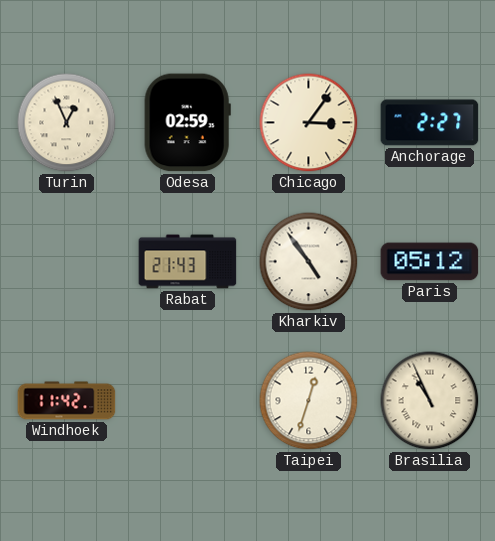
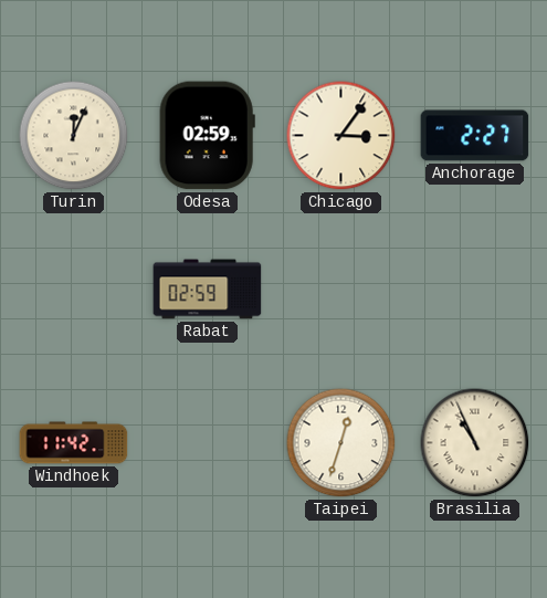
Turin: 12:56 -> 12:04
Rabat: 21:43 -> 02:59
Kharkiv: 4:54 -> none
Paris: 05:12 -> none
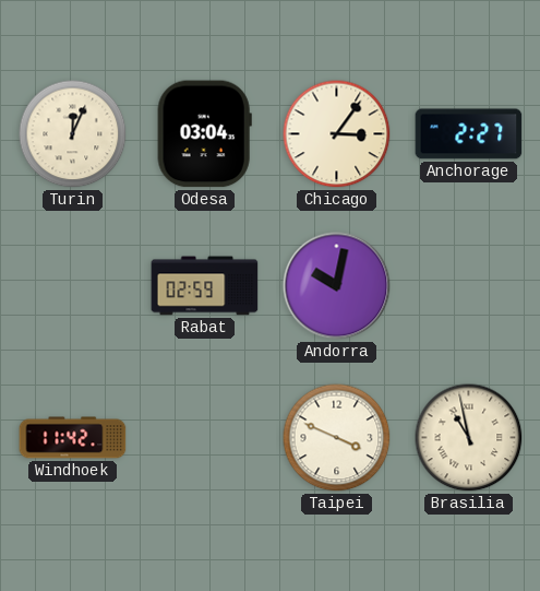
Odesa: 02:59 -> 03:04
Andorra: none -> 10:02
Taipei: 12:33 -> 3:49
Brasilia: 10:56 -> 10:58
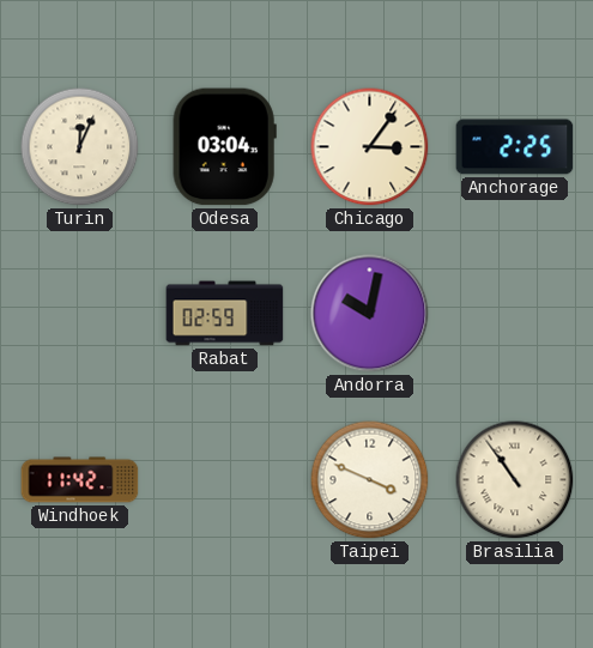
Anchorage: 2:27 -> 2:25
Brasilia: 10:58 -> 10:54
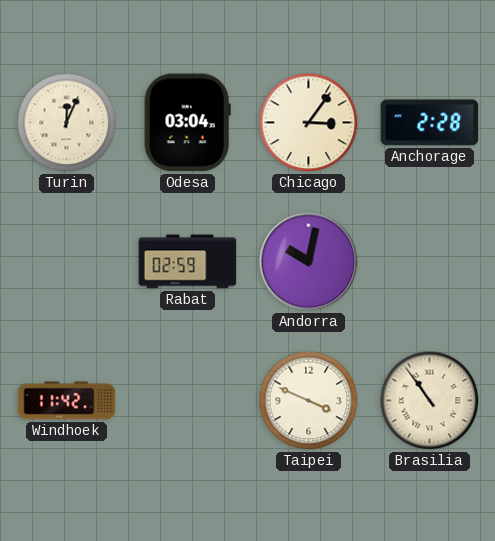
Anchorage: 2:25 -> 2:28
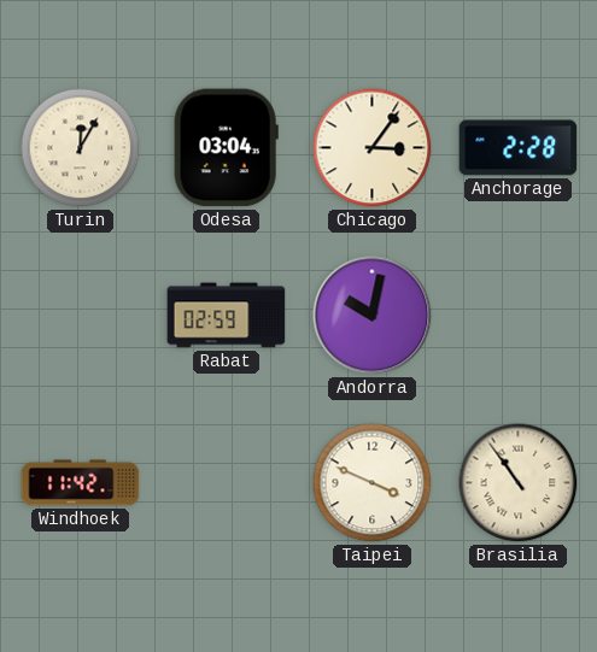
Turin: 12:04 -> 12:05
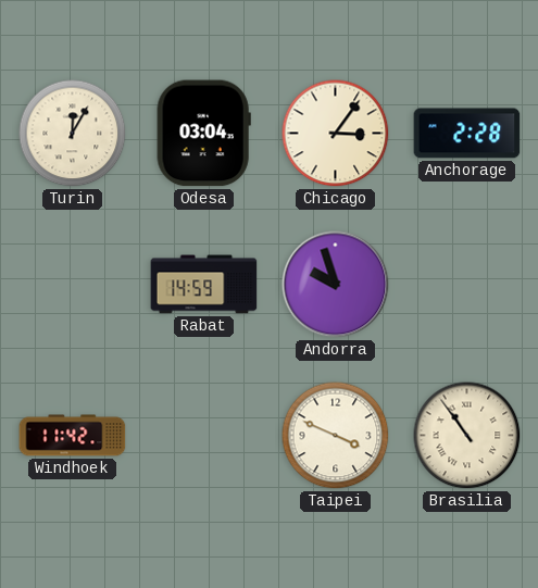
Rabat: 02:59 -> 14:59
Andorra: 10:02 -> 9:57
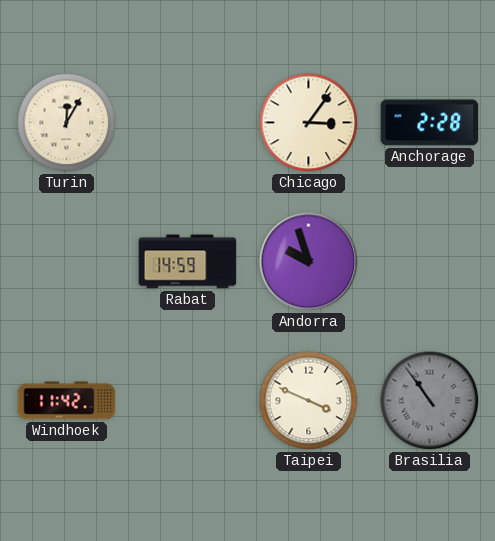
Odesa: 03:04 -> none
Brasilia dial: cream -> grey
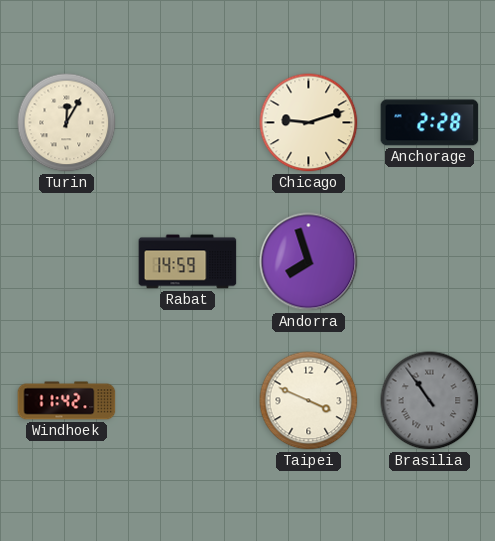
Chicago: 3:06 -> 9:12
Andorra: 9:57 -> 7:57
